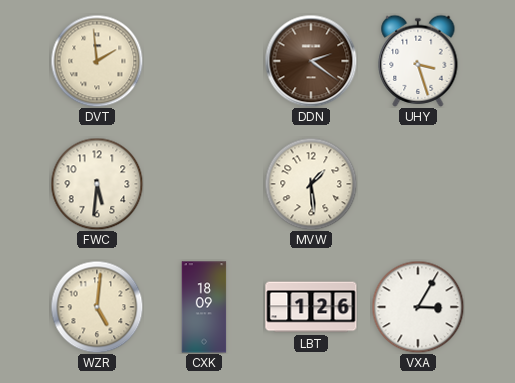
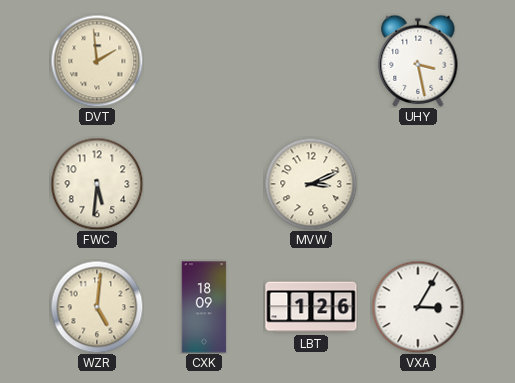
DDN: 2:21 -> none
UHY: 3:27 -> 3:28
MVW: 1:29 -> 3:11
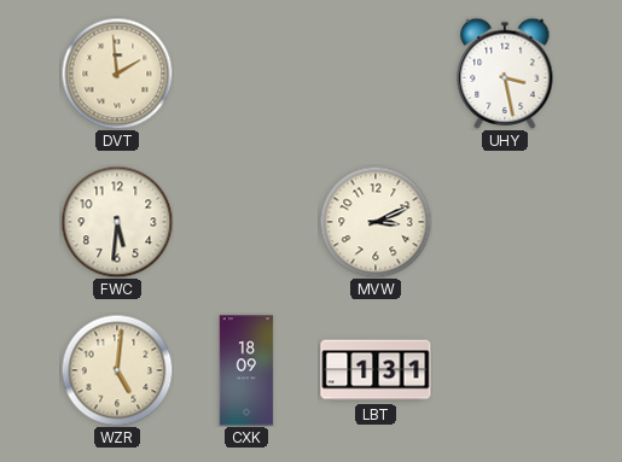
LBT: 1:26 -> 1:31
VXA: 3:05 -> none
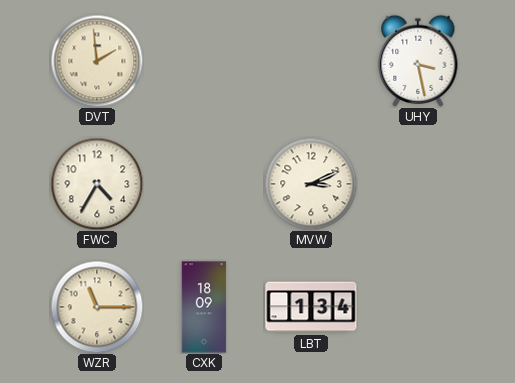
FWC: 5:31 -> 4:35
WZR: 5:01 -> 11:15
LBT: 1:31 -> 1:34
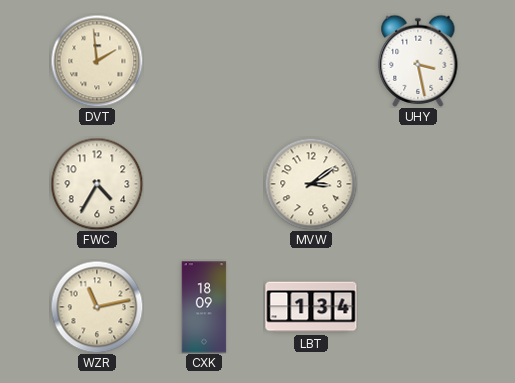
MVW: 3:11 -> 3:09
WZR: 11:15 -> 11:13
